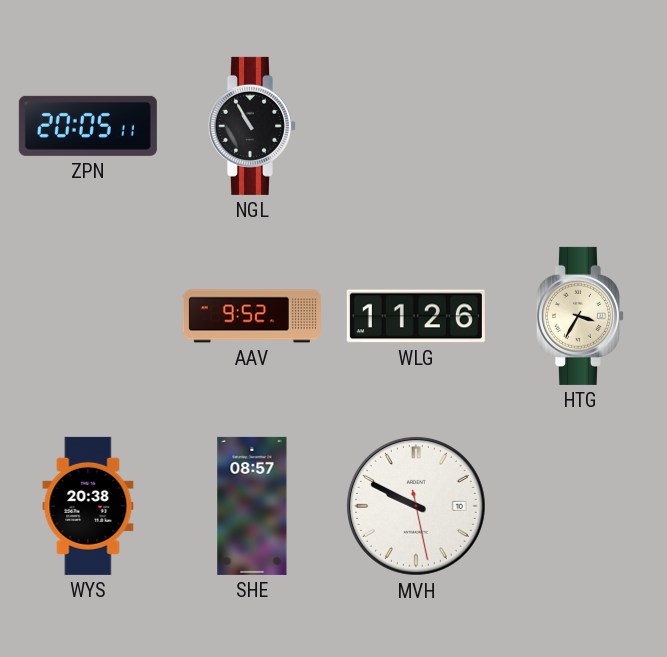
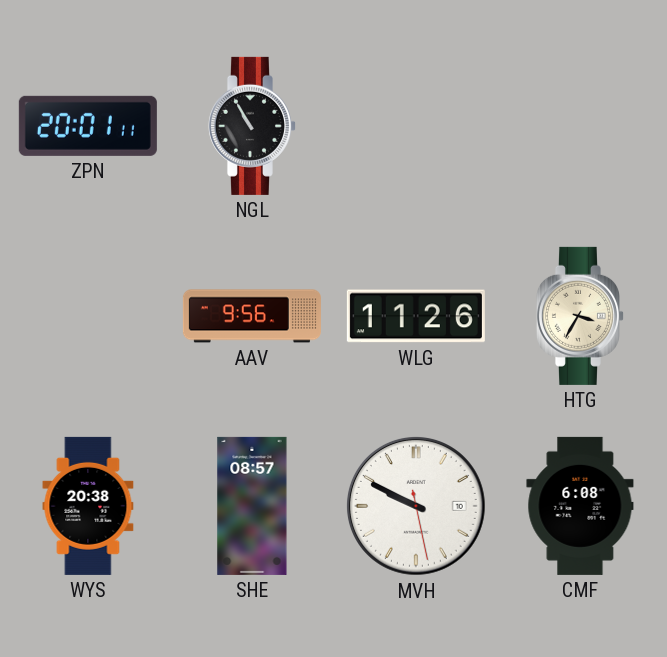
ZPN: 20:05 -> 20:01
AAV: 9:52 -> 9:56
CMF: none -> 6:08
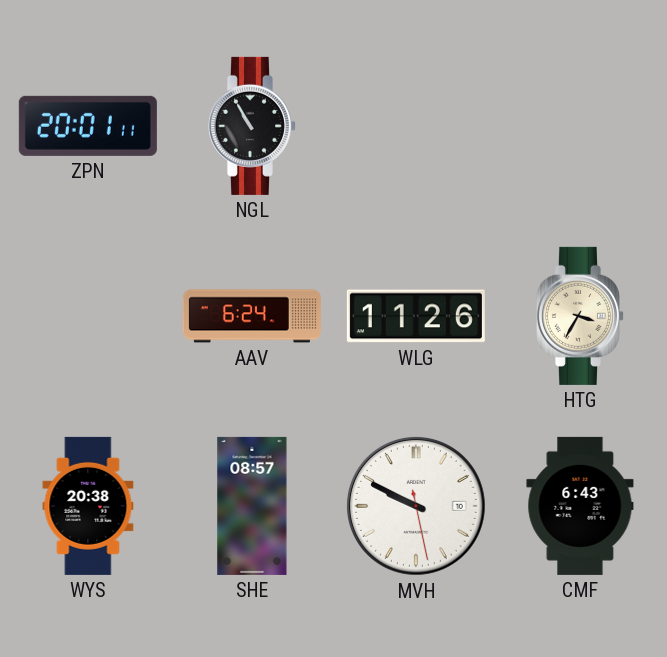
AAV: 9:56 -> 6:24
CMF: 6:08 -> 6:43
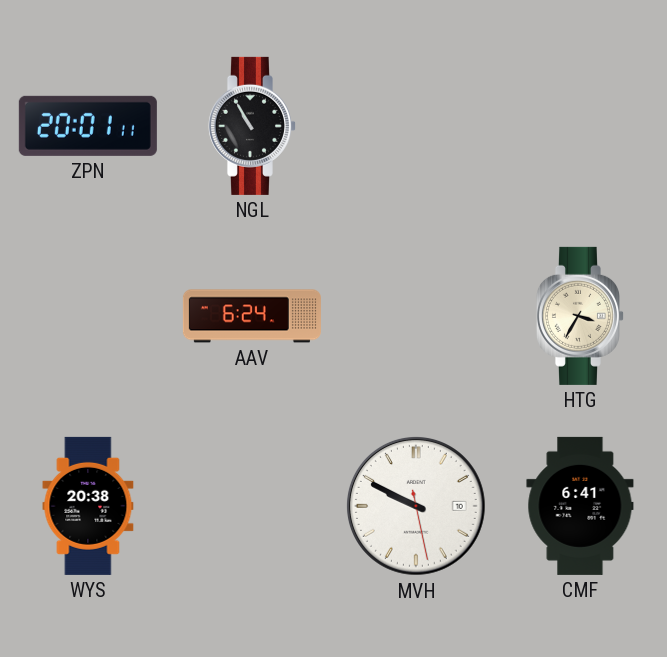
WLG: 11:26 -> none
SHE: 08:57 -> none
CMF: 6:43 -> 6:41
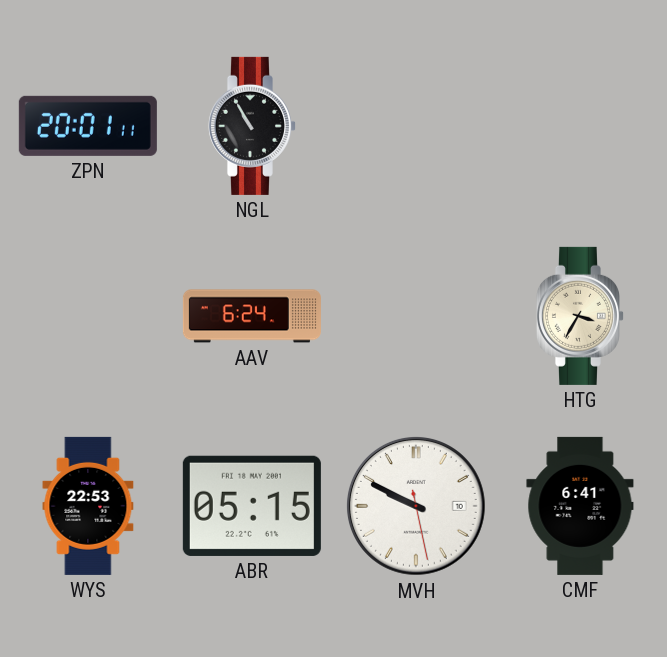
WYS: 20:38 -> 22:53
ABR: none -> 05:15
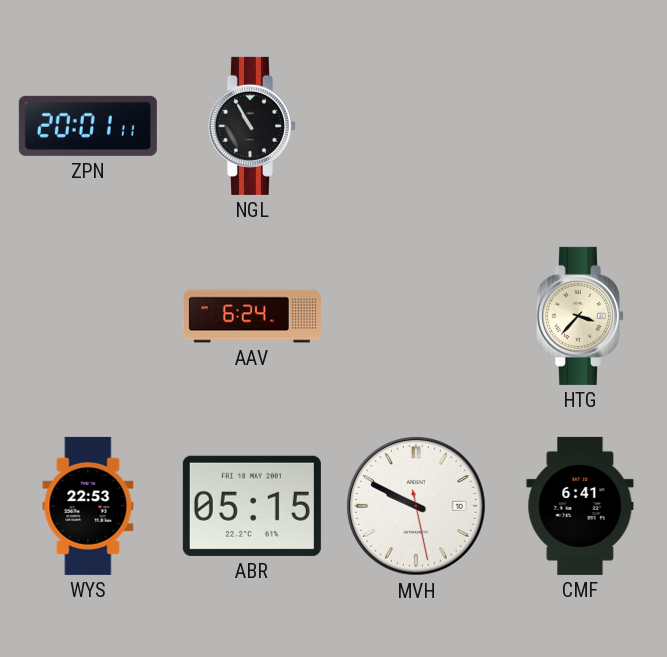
HTG: 3:35 -> 3:37
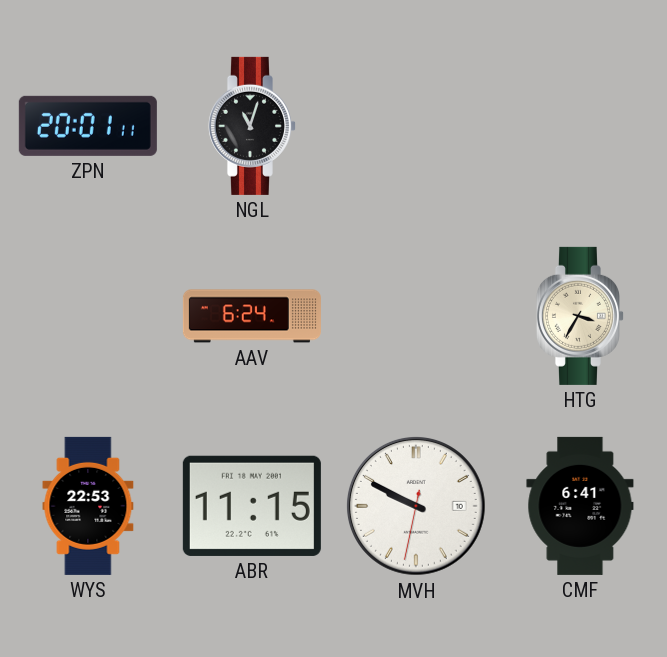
NGL: 10:55 -> 11:03
HTG: 3:37 -> 3:35
ABR: 05:15 -> 11:15
MVH: 9:49:28 -> 9:49:32
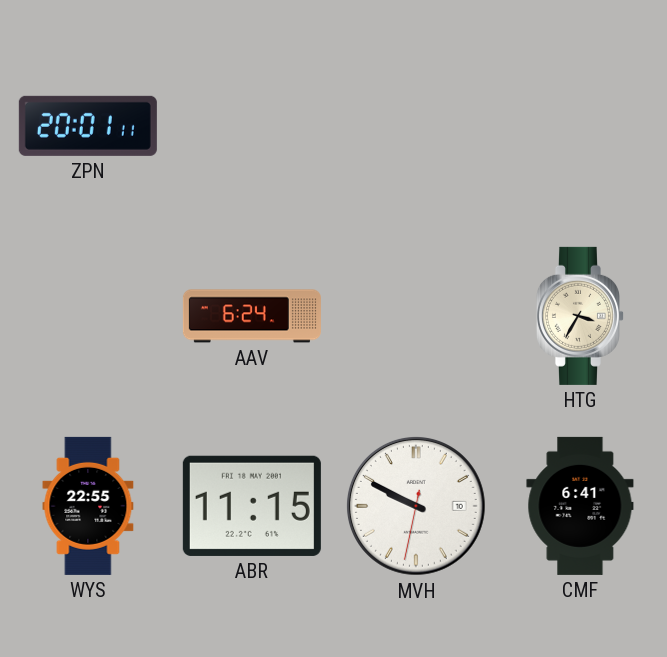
NGL: 11:03 -> none
WYS: 22:53 -> 22:55
